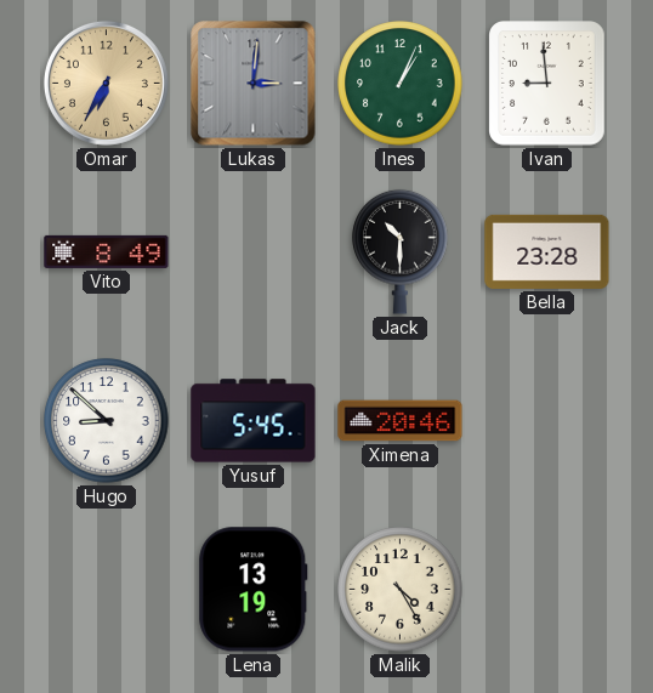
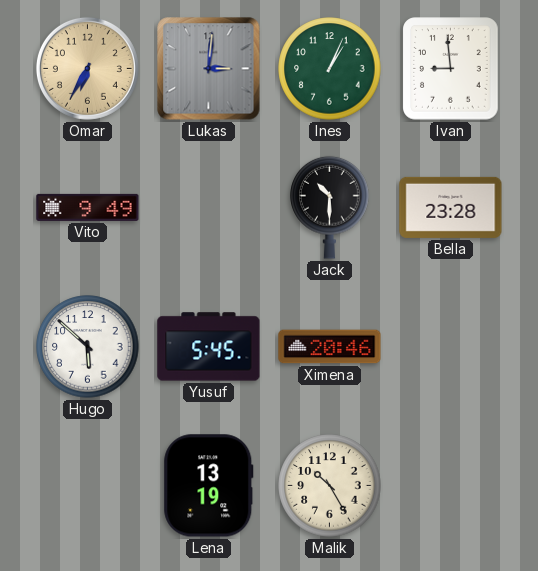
Vito: 8:49 -> 9:49
Hugo: 8:52 -> 5:52
Malik: 4:25 -> 10:25
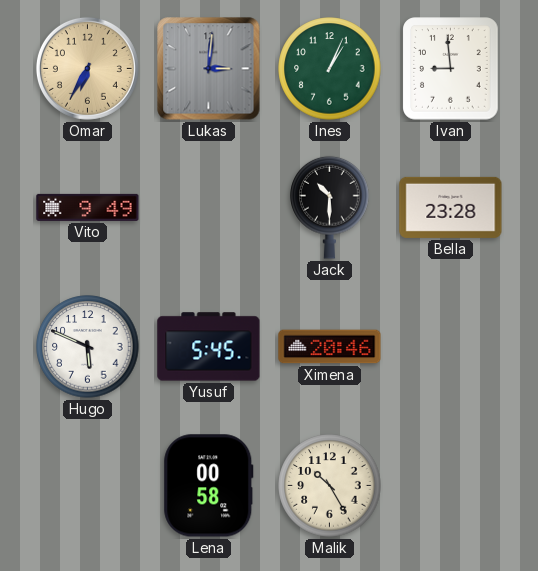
Hugo: 5:52 -> 5:49
Lena: 13:19 -> 00:58
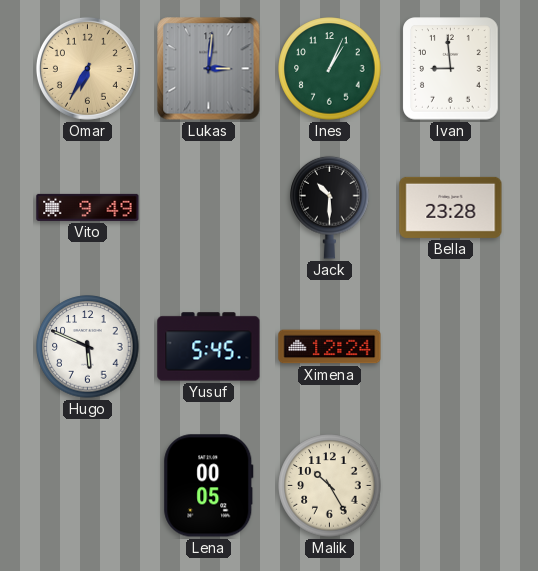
Ximena: 20:46 -> 12:24
Lena: 00:58 -> 00:05
